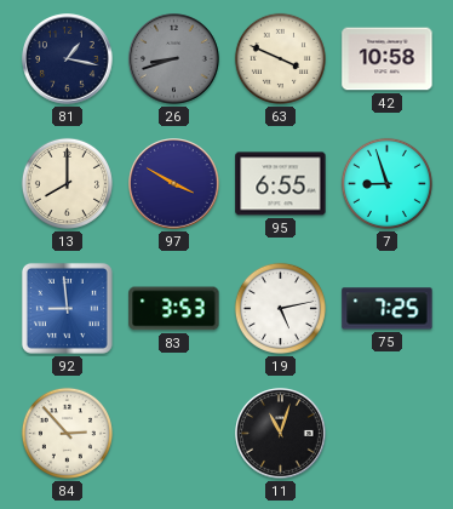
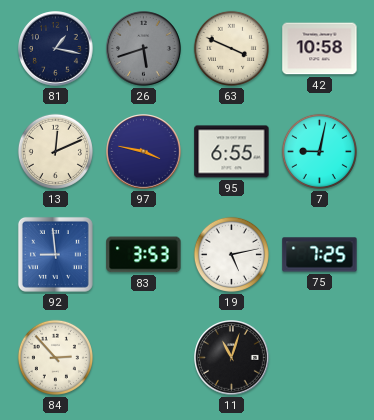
26: 8:42 -> 5:42
13: 8:00 -> 12:11
97: 3:50 -> 3:47
7: 8:57 -> 9:02
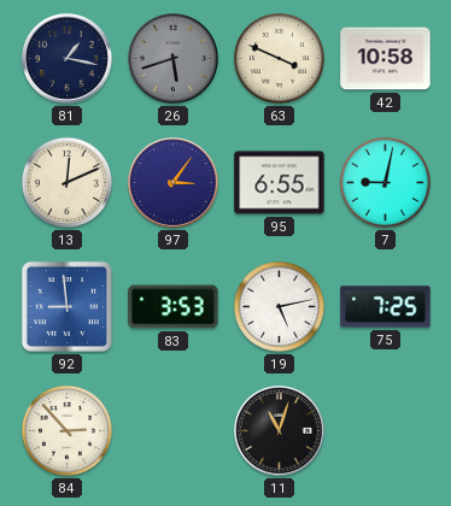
97: 3:47 -> 3:06
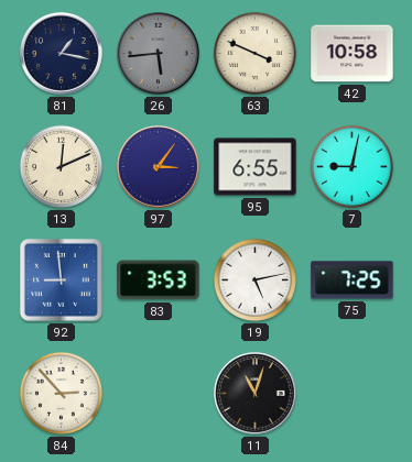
26: 5:42 -> 5:44
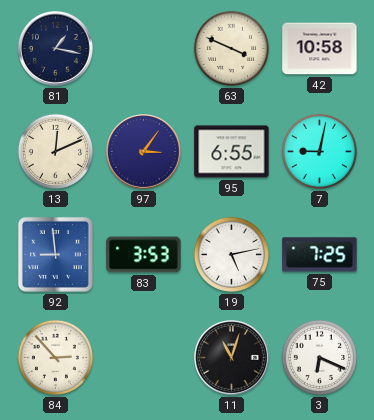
26: 5:44 -> none
3: none -> 6:19
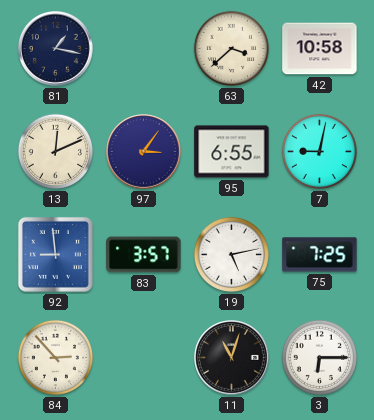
63: 3:49 -> 3:38
83: 3:53 -> 3:57
3: 6:19 -> 6:15
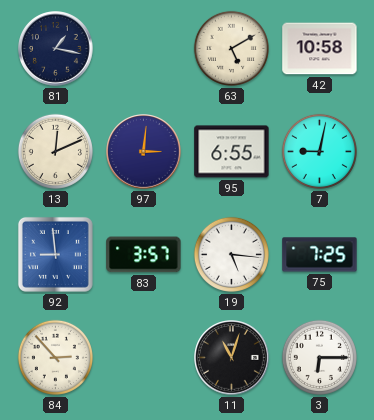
63: 3:38 -> 5:10
97: 3:06 -> 3:01
19: 5:13 -> 5:16
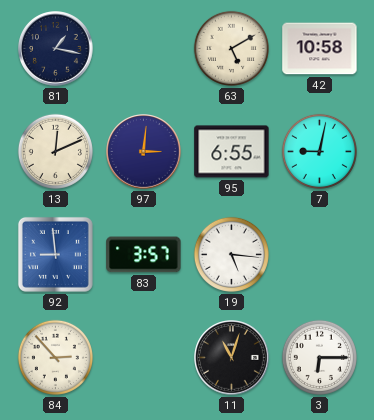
75: 7:25 -> none
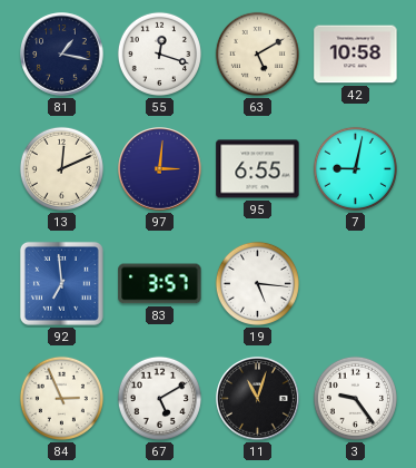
55: none -> 12:18
92: 8:59 -> 6:59
84: 2:53 -> 2:56
67: none -> 5:10
3: 6:15 -> 9:24
